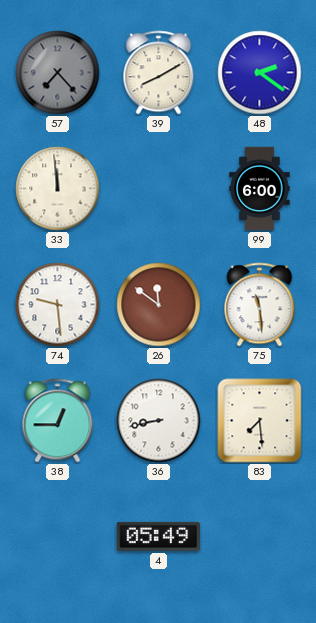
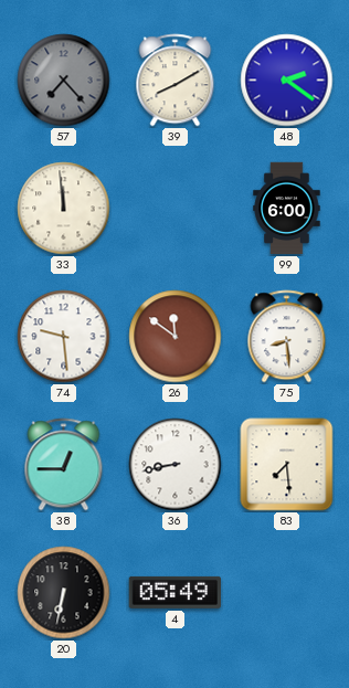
75: 11:29 -> 8:29
20: none -> 6:32
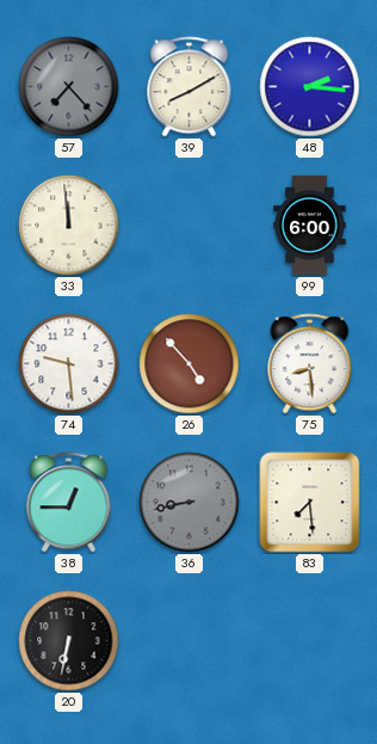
48: 2:21 -> 2:16
26: 11:51 -> 4:53
36 dial: white -> grey
4: 05:49 -> none
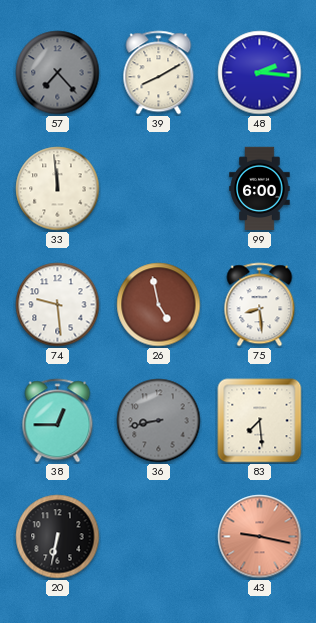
26: 4:53 -> 4:58
43: none -> 9:17
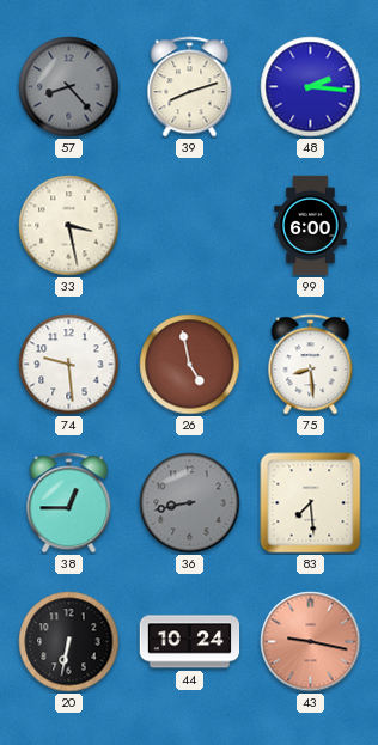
57: 7:23 -> 8:23
39: 8:10 -> 8:12
33: 11:59 -> 3:28
44: none -> 10:24
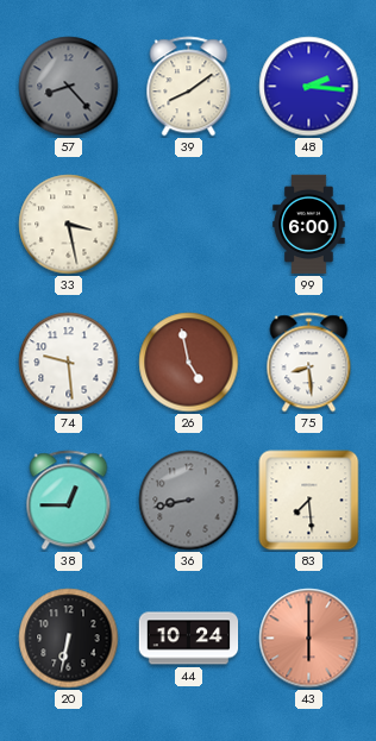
39: 8:12 -> 8:09
43: 9:17 -> 6:00
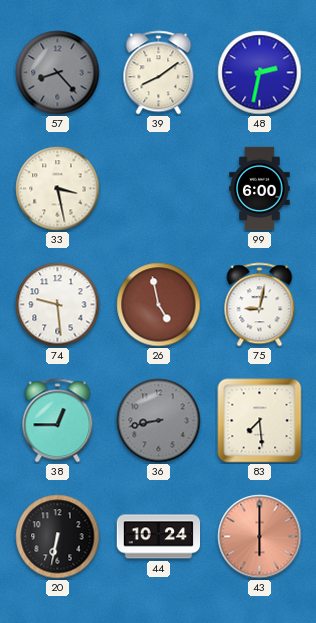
48: 2:16 -> 2:32
75: 8:29 -> 9:02
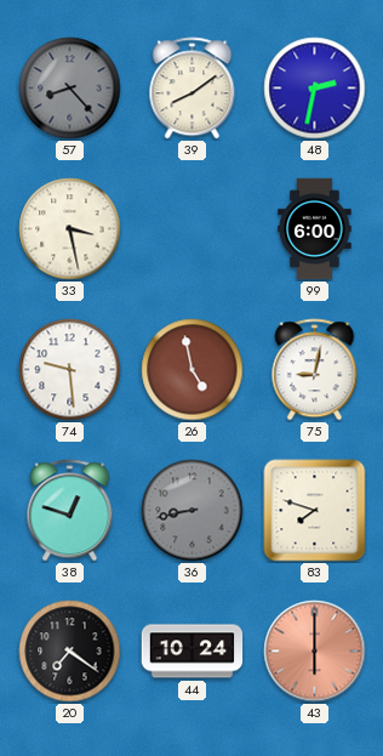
38: 12:45 -> 12:48
83: 7:29 -> 7:48
20: 6:32 -> 7:21
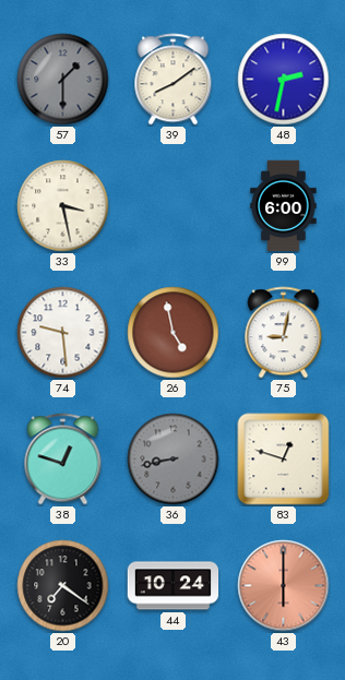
57: 8:23 -> 1:30
83: 7:48 -> 12:48
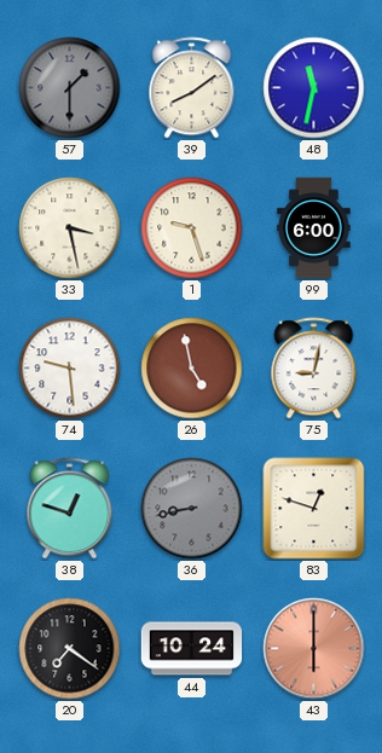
48: 2:32 -> 11:32
1: none -> 9:27
